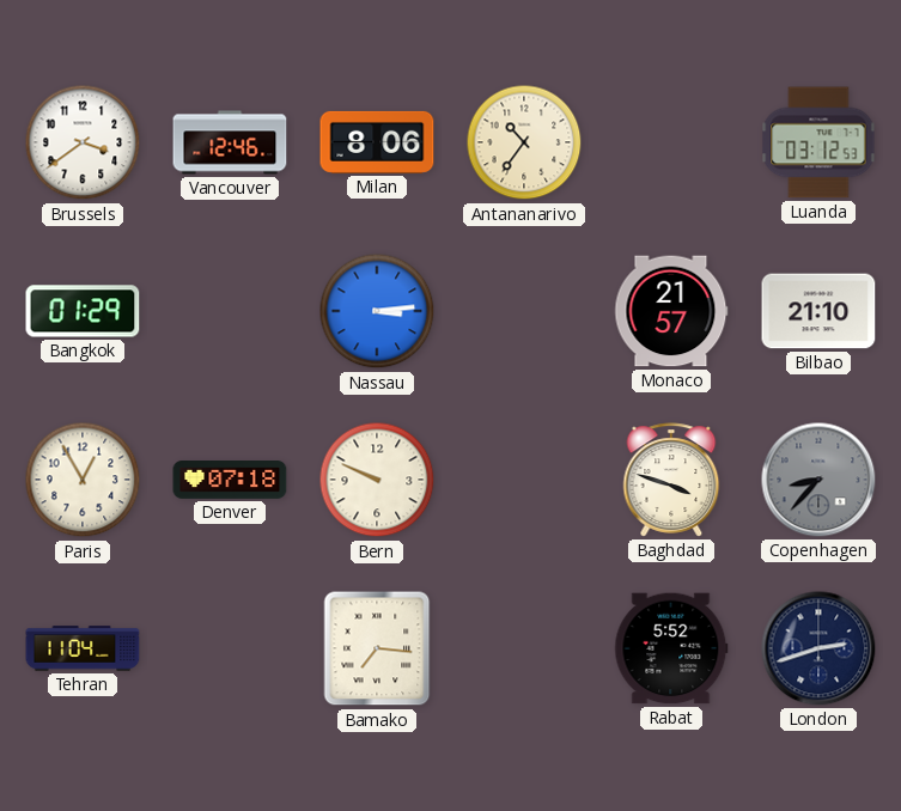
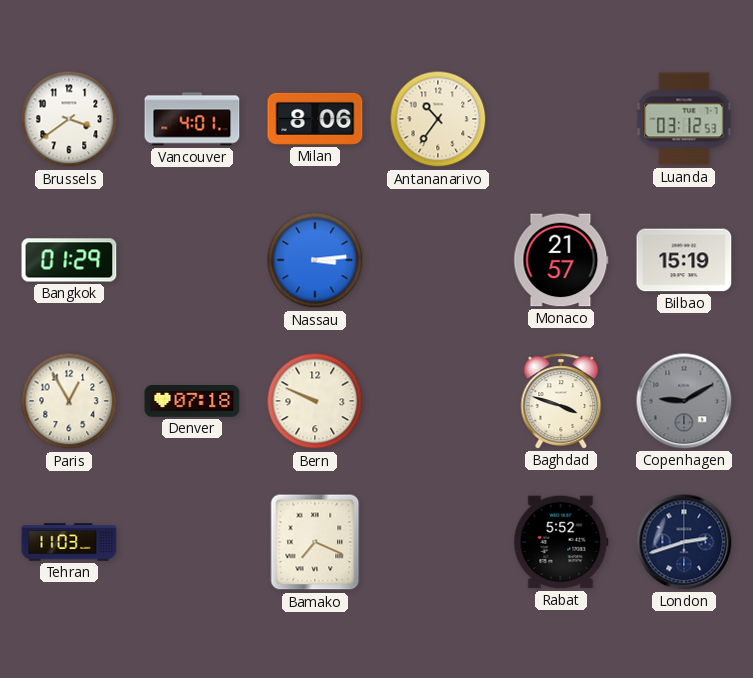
Vancouver: 12:46 -> 4:01
Bilbao: 21:10 -> 15:19
Copenhagen: 8:37 -> 9:10
Tehran: 11:04 -> 11:03
Bamako: 7:16 -> 7:19
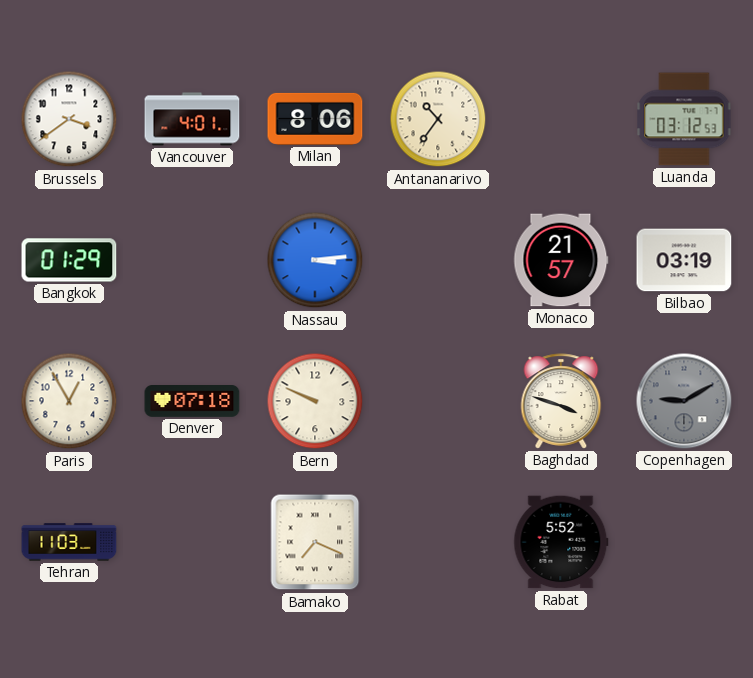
Bilbao: 15:19 -> 03:19
London: 2:42 -> none
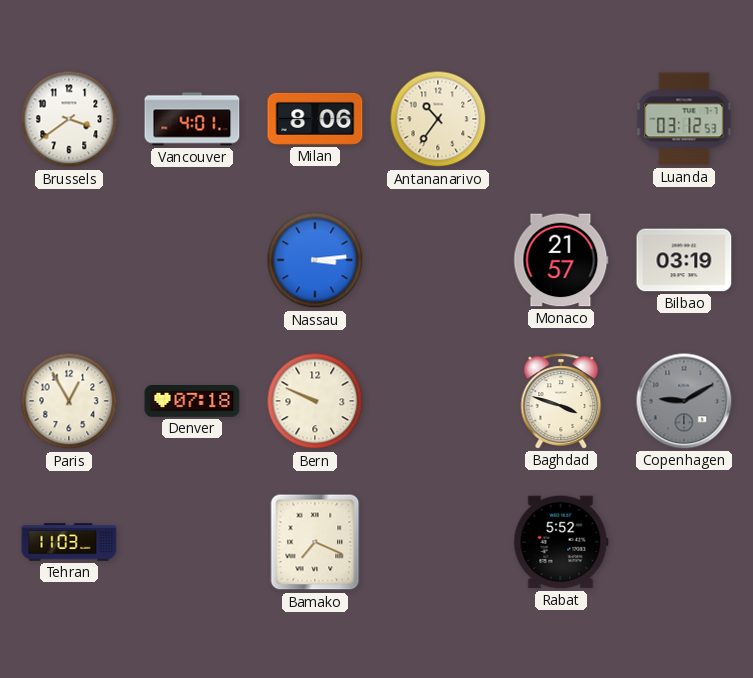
Bangkok: 01:29 -> none
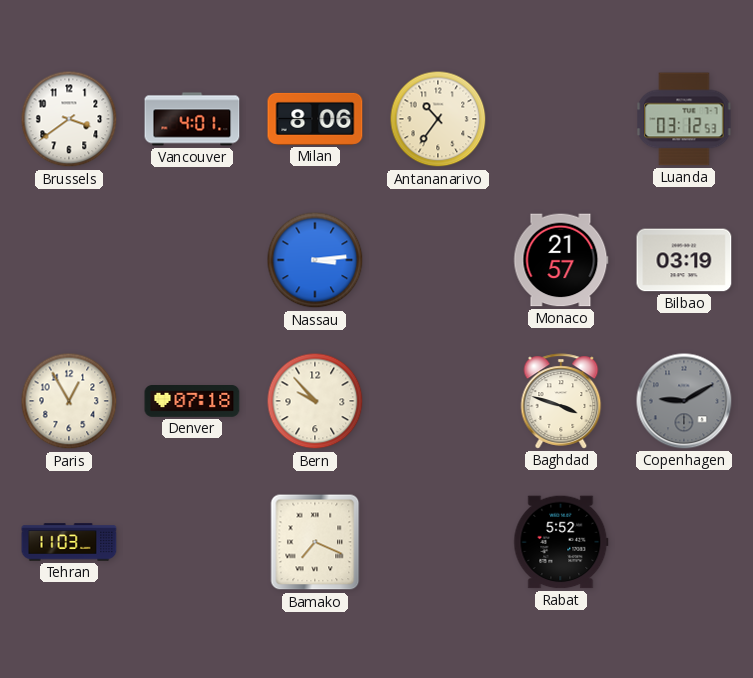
Bern: 9:49 -> 9:53
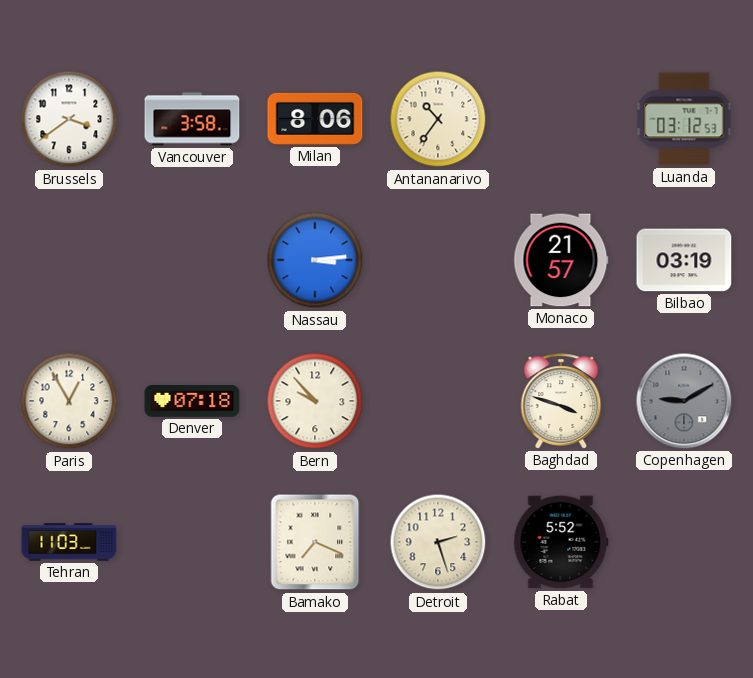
Vancouver: 4:01 -> 3:58
Detroit: none -> 2:27
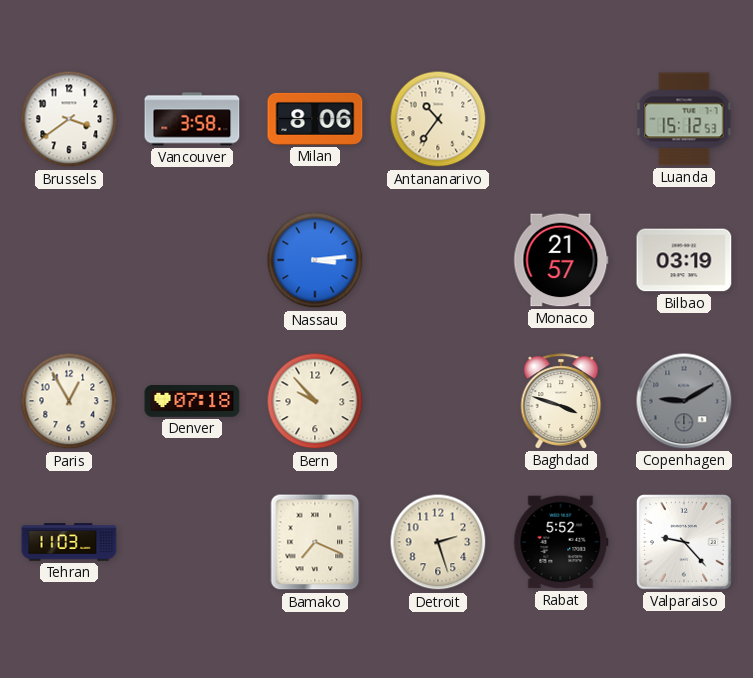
Luanda: 03:12 -> 15:12
Valparaiso: none -> 9:23
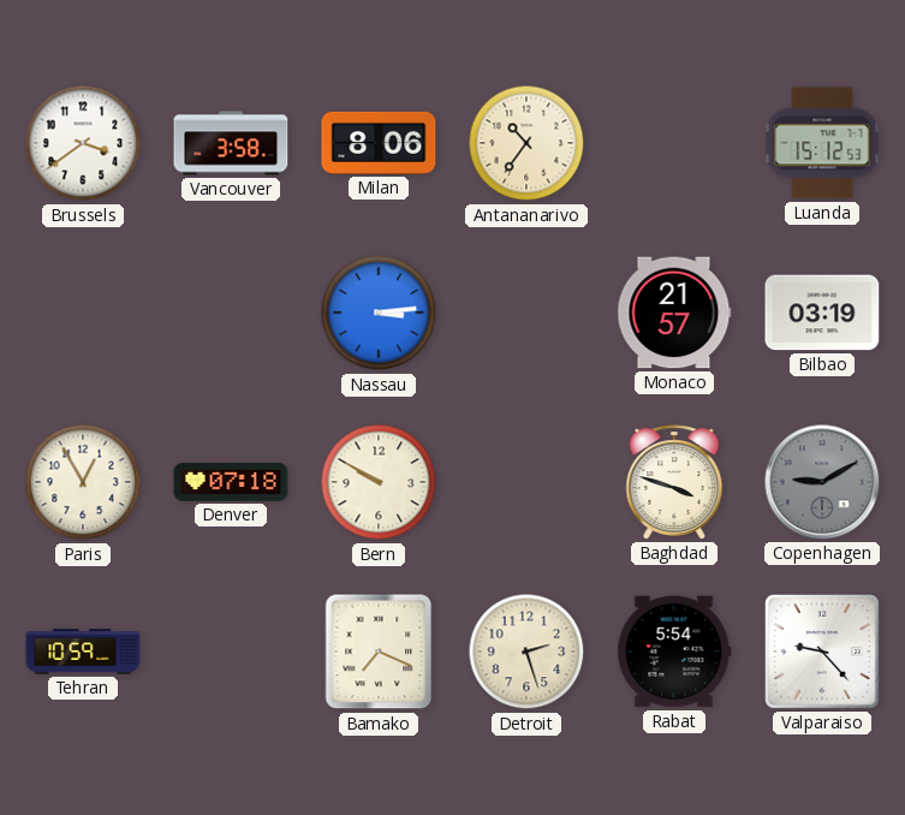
Bern: 9:53 -> 9:50
Tehran: 11:03 -> 10:59
Rabat: 5:52 -> 5:54
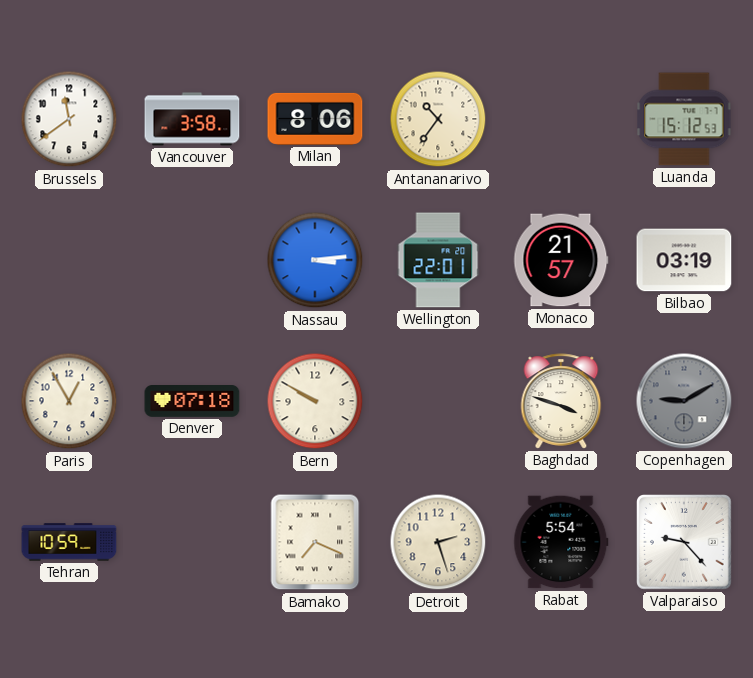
Brussels: 3:39 -> 11:39
Wellington: none -> 22:01
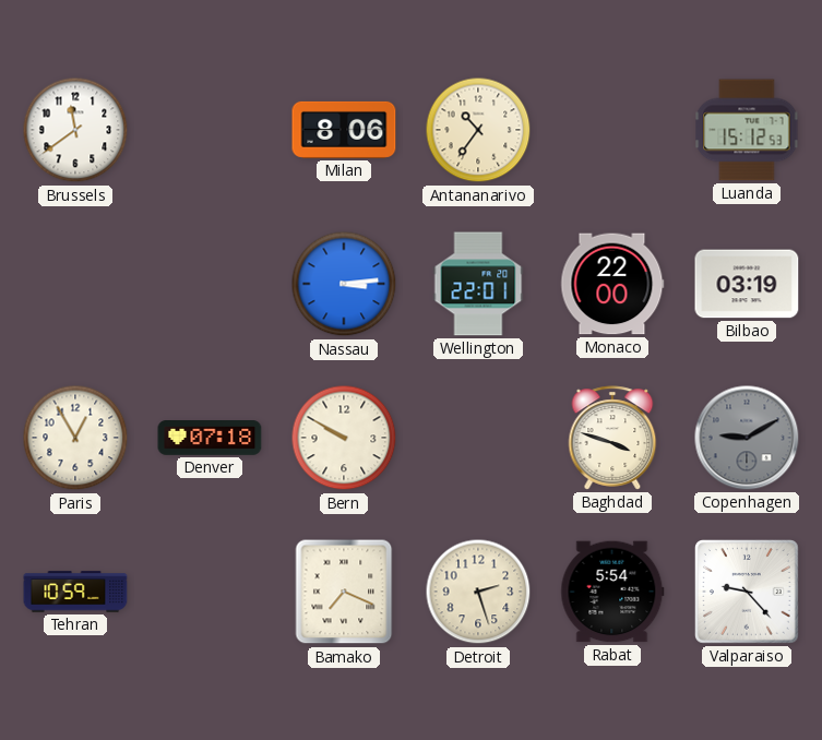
Vancouver: 3:58 -> none
Monaco: 21:57 -> 22:00
